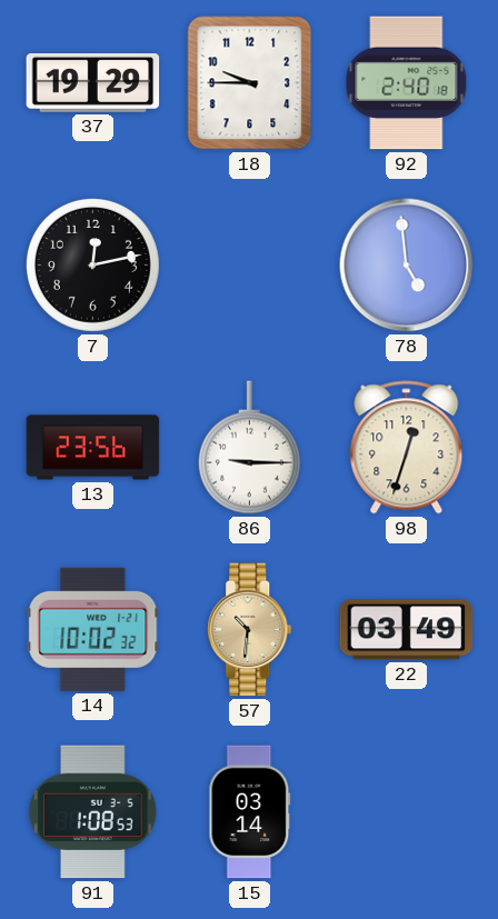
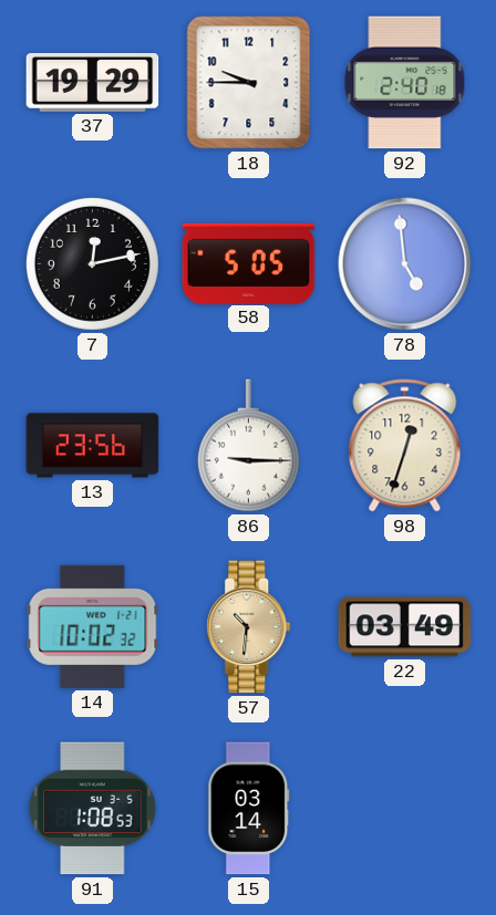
58: none -> 5:05
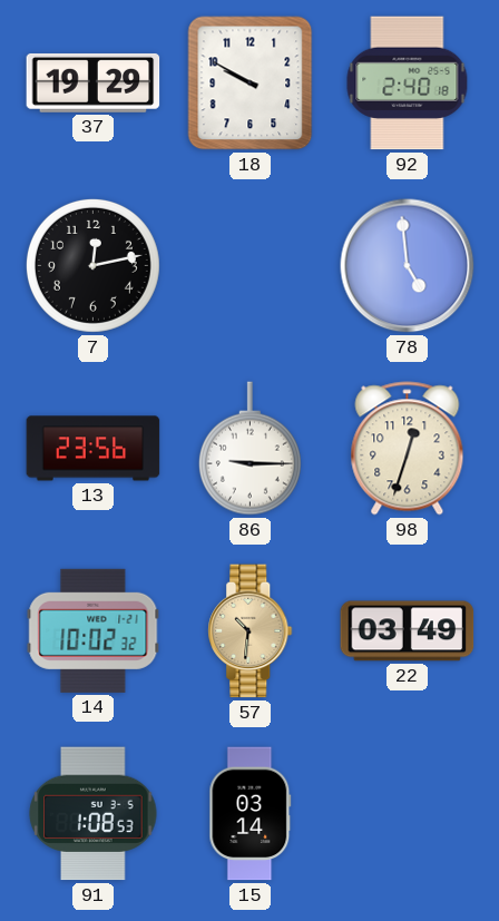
18: 9:45 -> 9:50
58: 5:05 -> none
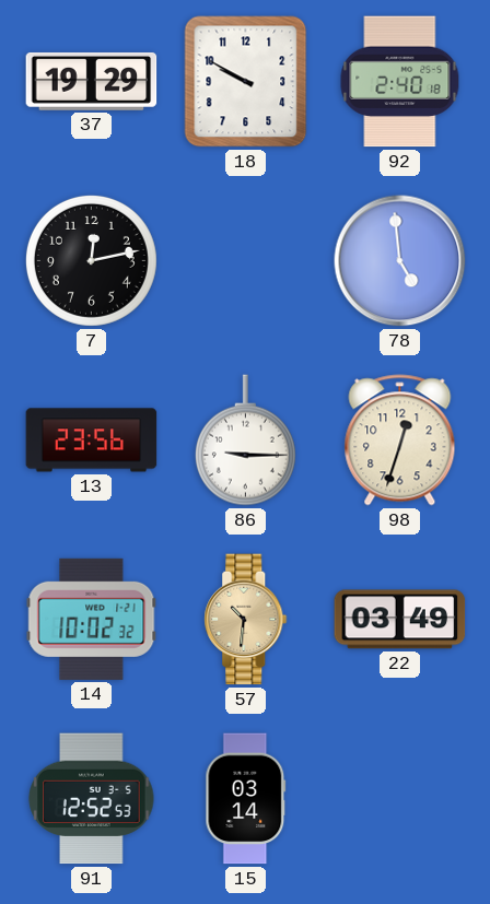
91: 1:08 -> 12:52
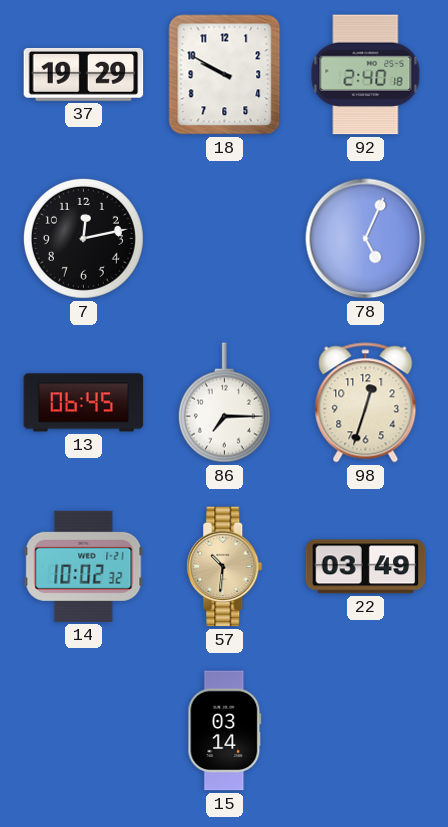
78: 4:59 -> 5:04
13: 23:56 -> 06:45
86: 9:15 -> 7:15
91: 12:52 -> none
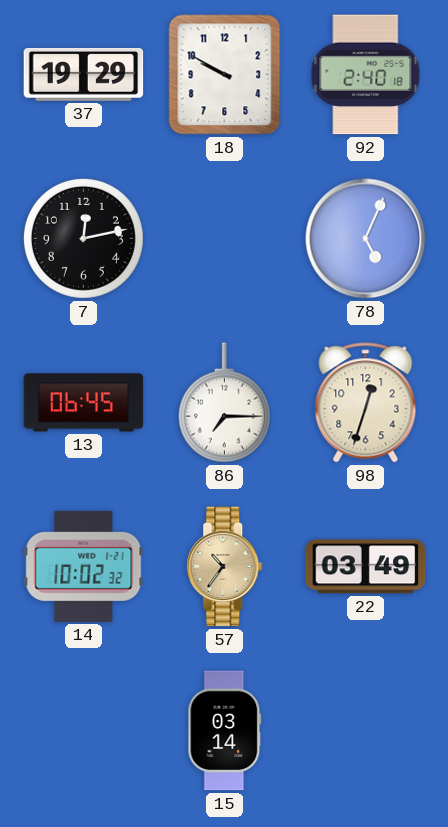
57: 10:31 -> 10:36
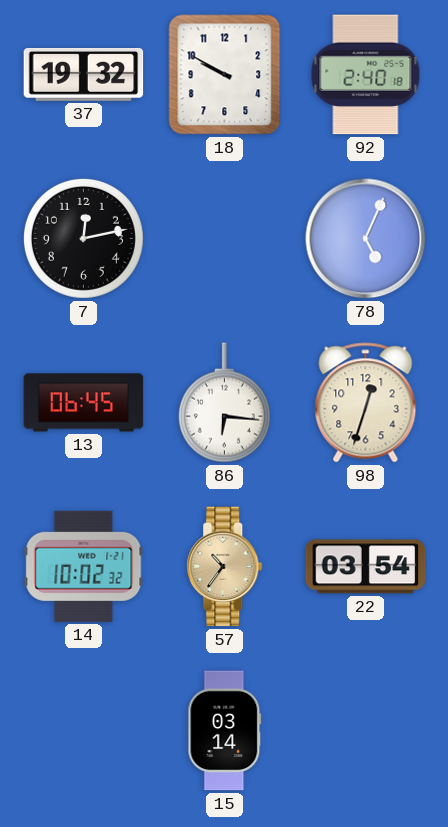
37: 19:29 -> 19:32
86: 7:15 -> 6:16
22: 03:49 -> 03:54
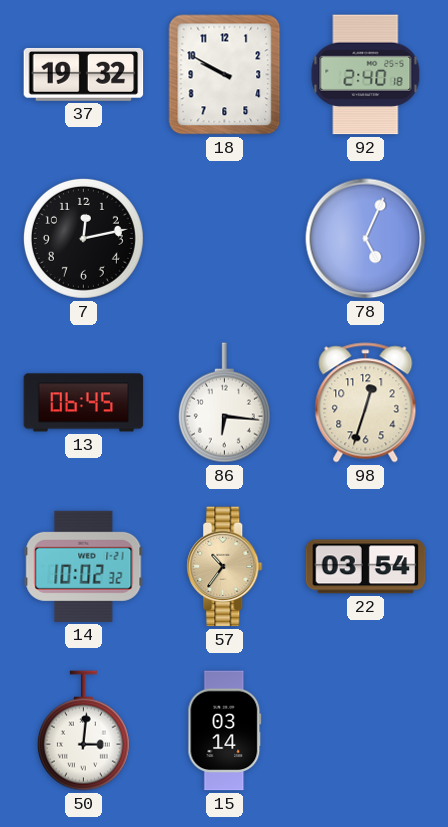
50: none -> 3:01
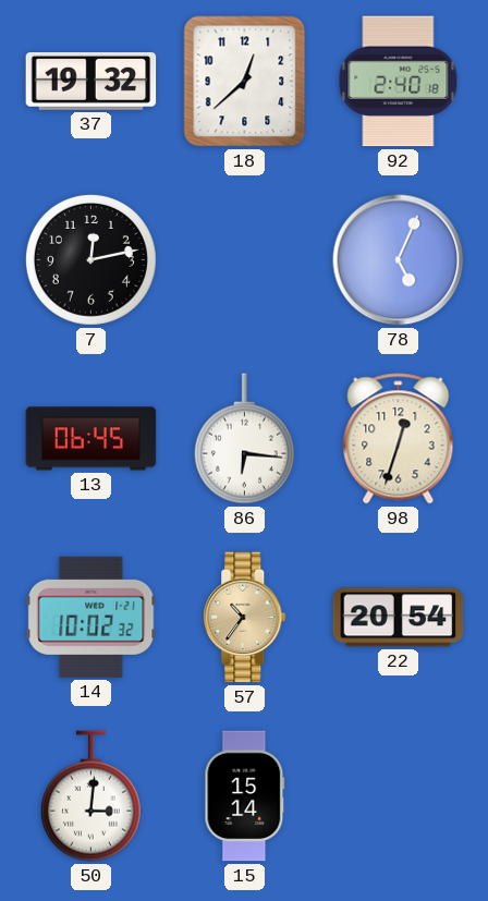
18: 9:50 -> 12:38
22: 03:54 -> 20:54
15: 03:14 -> 15:14
